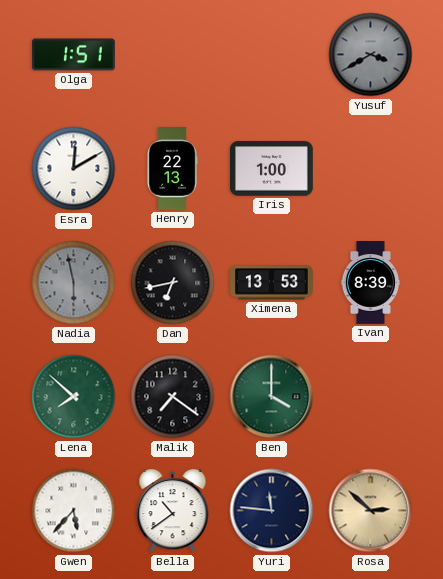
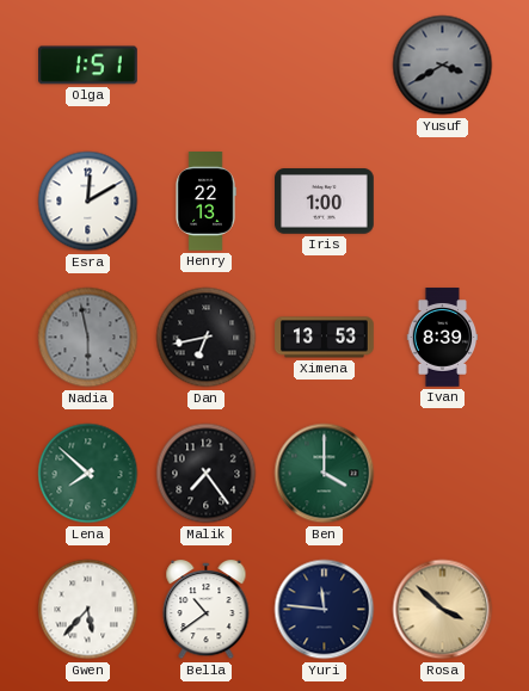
Malik: 7:21 -> 7:24
Rosa: 2:52 -> 3:52
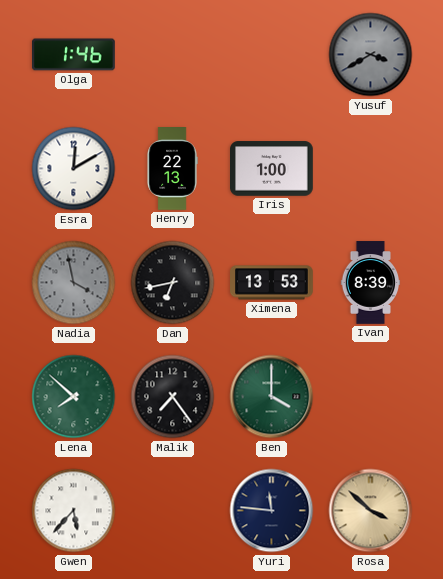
Olga: 1:51 -> 1:46
Nadia: 5:58 -> 3:58
Bella: 10:39 -> none
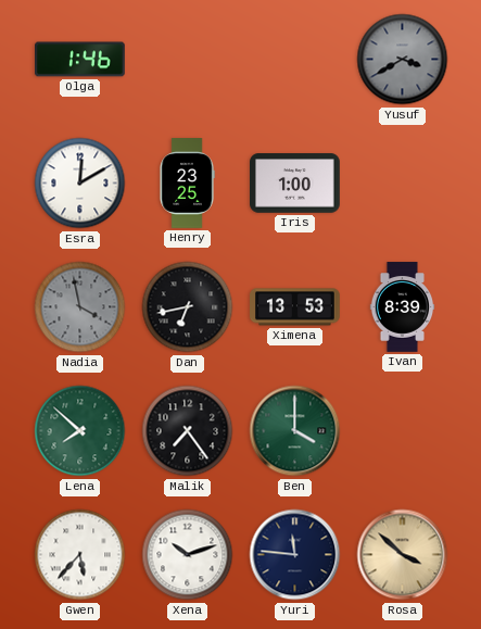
Henry: 22:13 -> 23:25
Xena: none -> 10:12
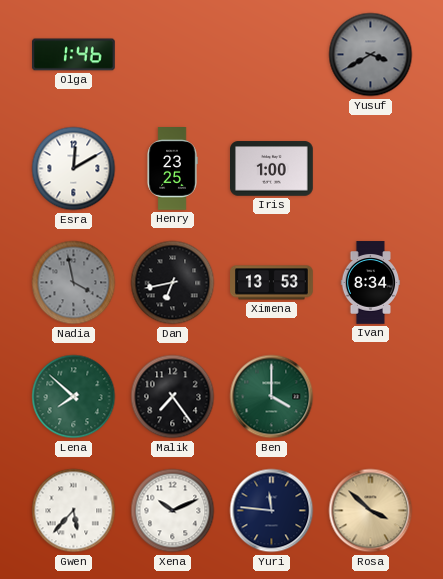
Ivan: 8:39 -> 8:34
Xena: 10:12 -> 10:11
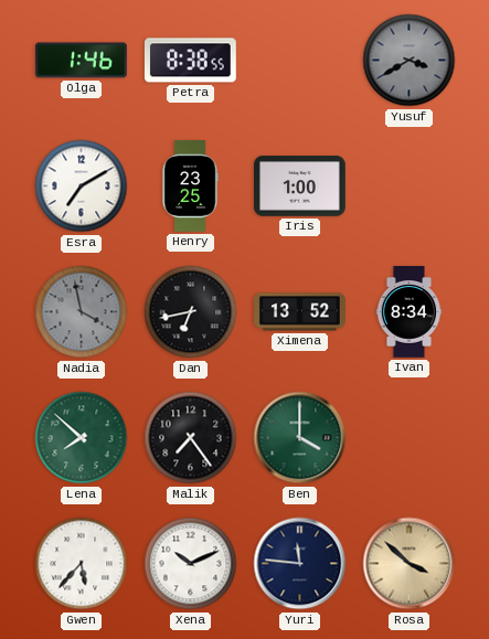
Petra: none -> 8:38
Esra: 12:10 -> 7:10
Ximena: 13:53 -> 13:52
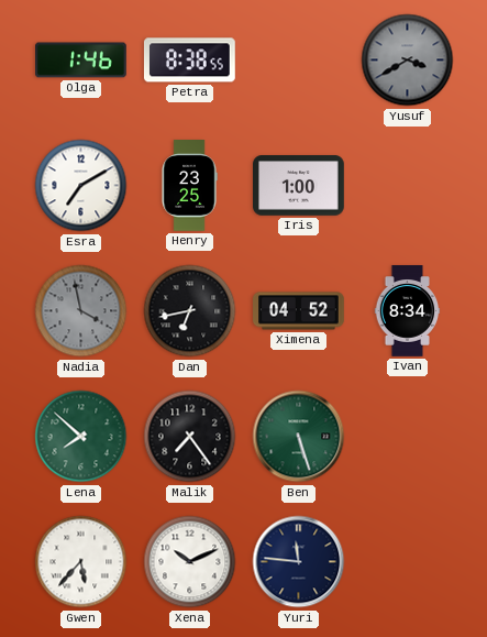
Ximena: 13:52 -> 04:52
Ben: 4:00 -> 5:27
Rosa: 3:52 -> none
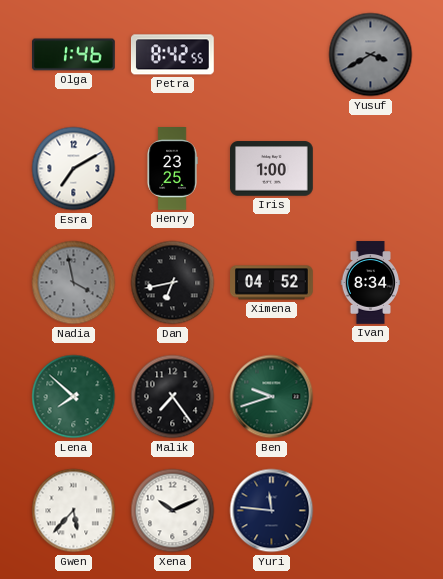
Petra: 8:38 -> 8:42
Ben: 5:27 -> 9:42
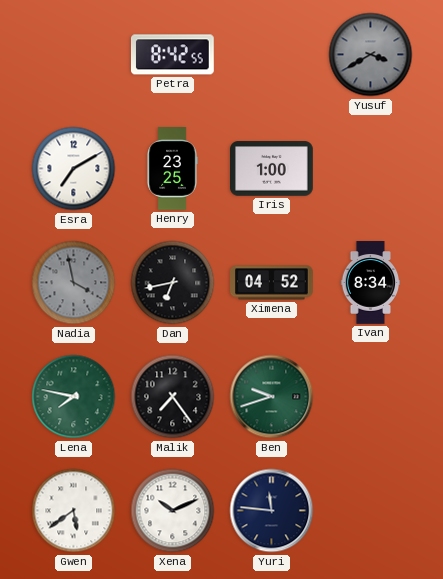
Olga: 1:46 -> none
Lena: 7:52 -> 7:47
Gwen: 5:37 -> 5:39
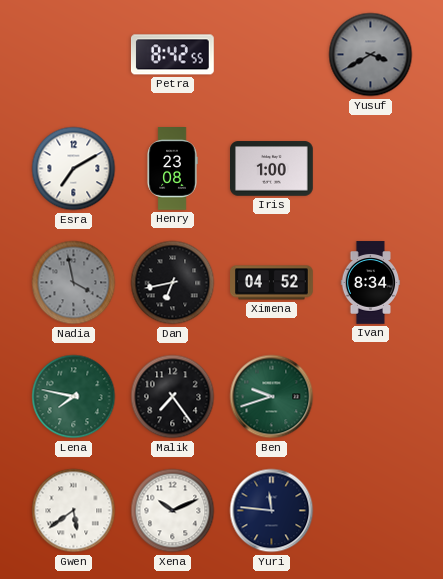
Henry: 23:25 -> 23:08
